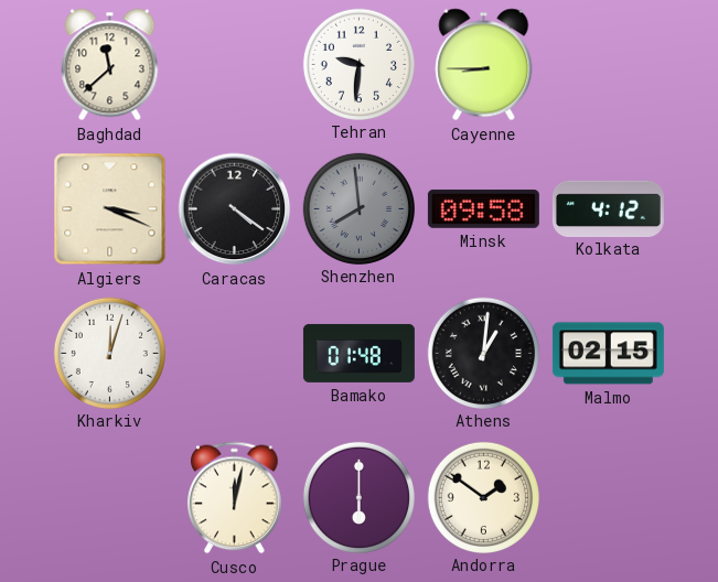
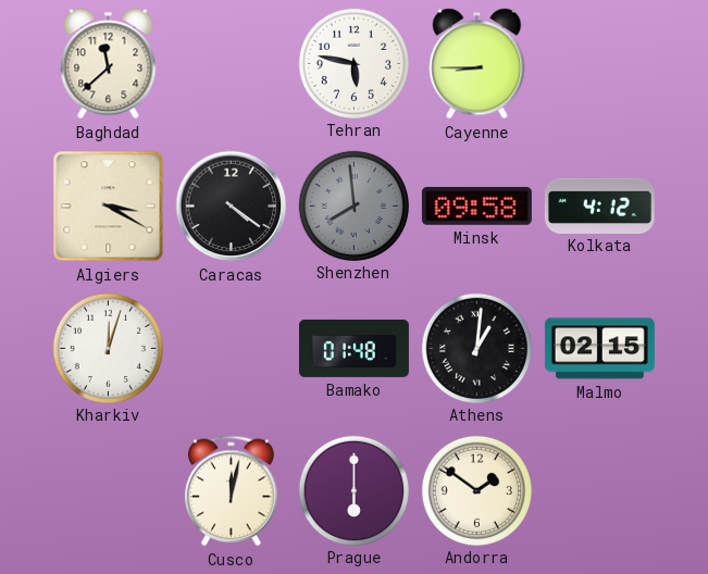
Tehran: 9:31 -> 5:47
Algiers: 3:19 -> 3:20
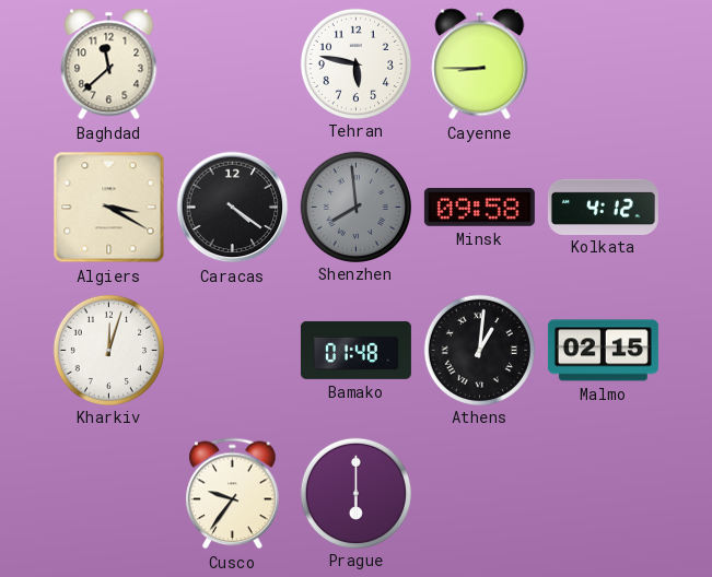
Cusco: 12:02 -> 9:36
Andorra: 1:51 -> none
